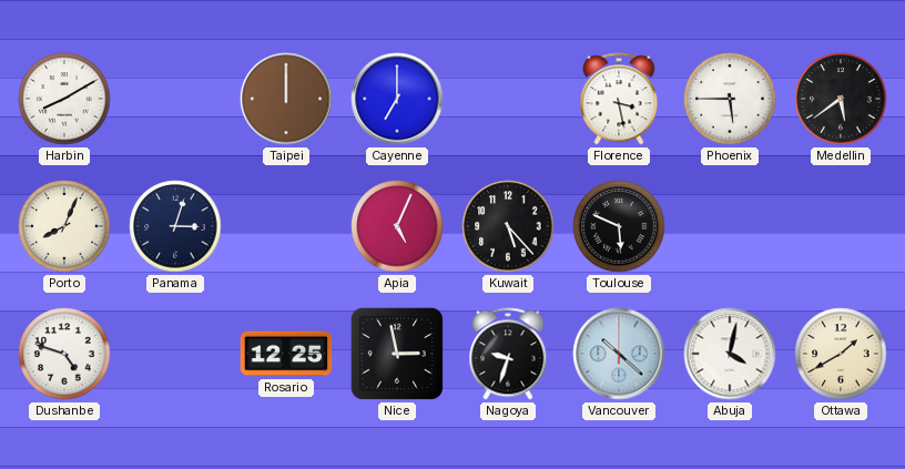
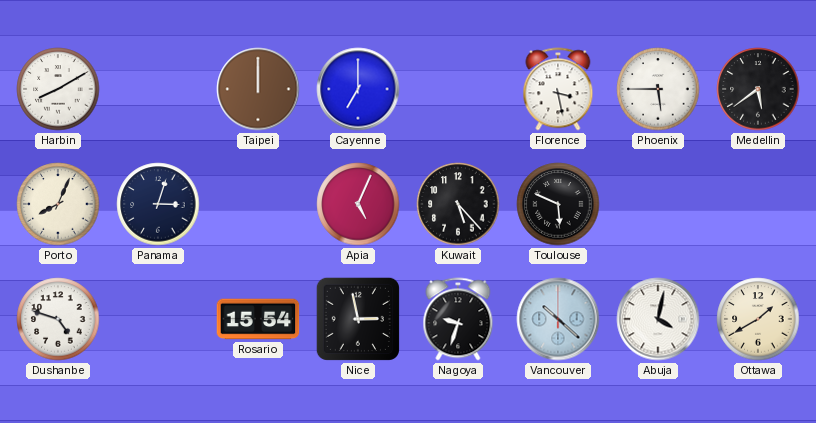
Rosario: 12:25 -> 15:54
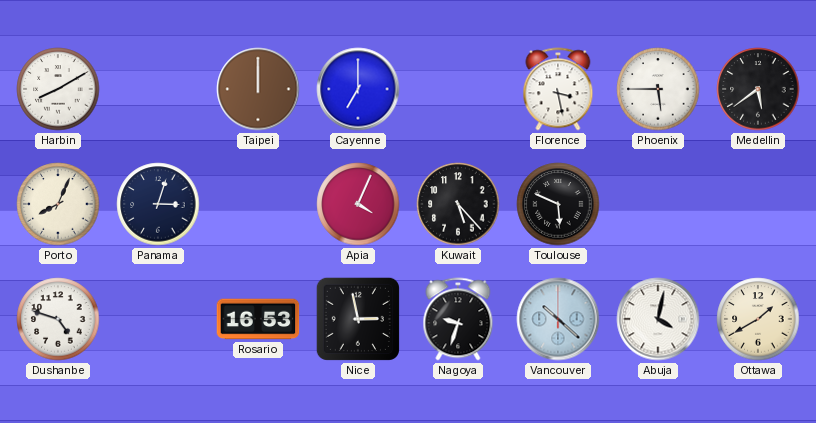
Apia: 5:04 -> 4:04
Rosario: 15:54 -> 16:53
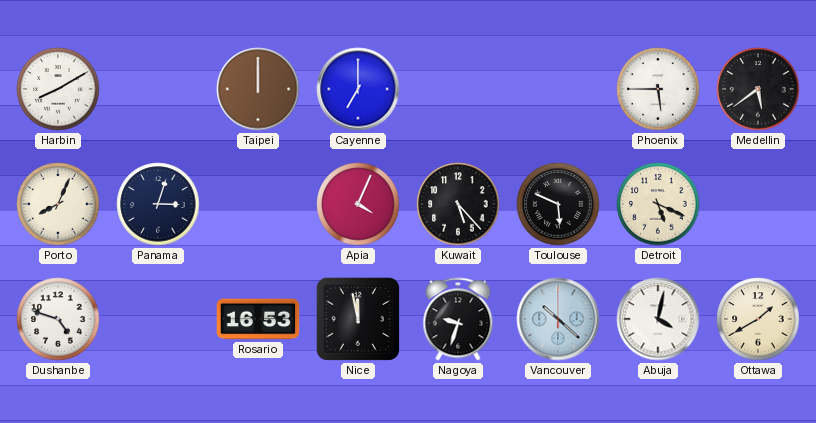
Florence: 3:28 -> none
Detroit: none -> 5:19
Nice: 2:58 -> 11:58
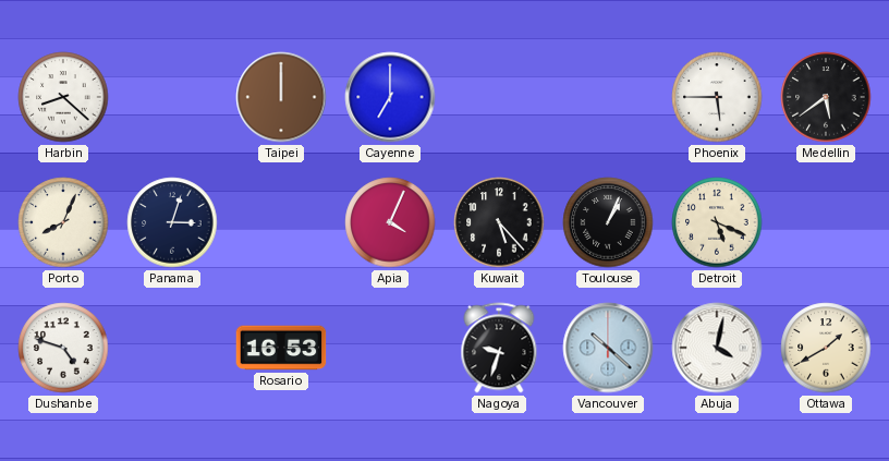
Harbin: 8:10 -> 8:22
Toulouse: 5:49 -> 1:04
Nice: 11:58 -> none
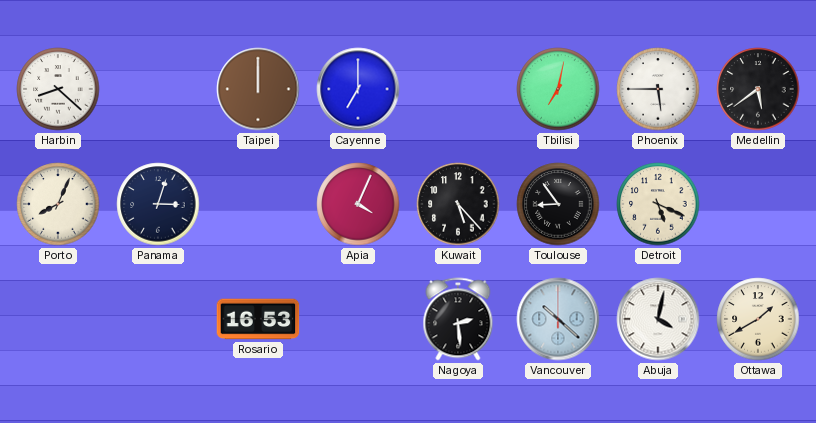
Tbilisi: none -> 7:02
Toulouse: 1:04 -> 8:54
Dushanbe: 4:48 -> none
Nagoya: 9:33 -> 2:29
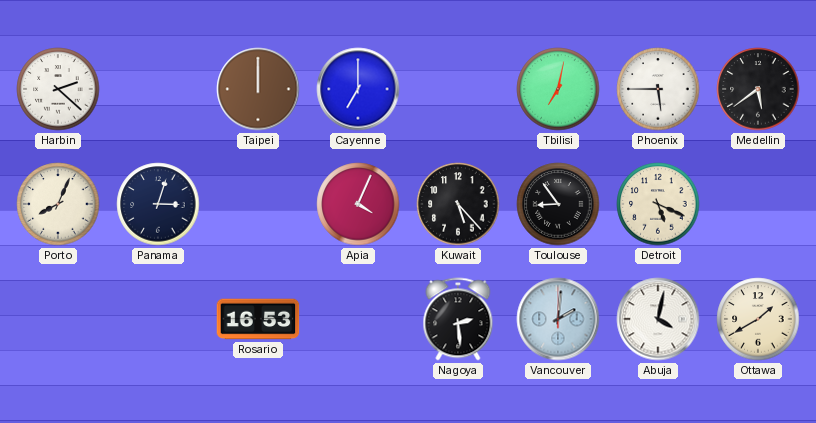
Harbin: 8:22 -> 2:22
Vancouver: 10:22 -> 2:01
